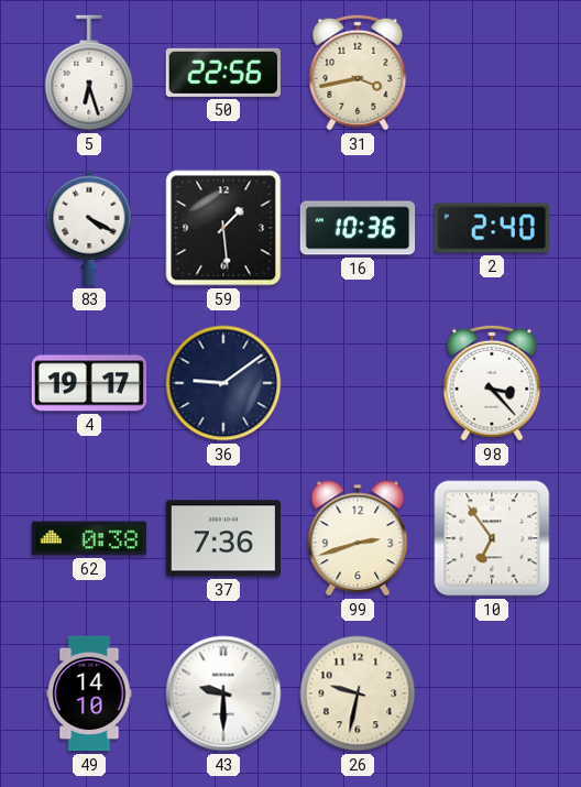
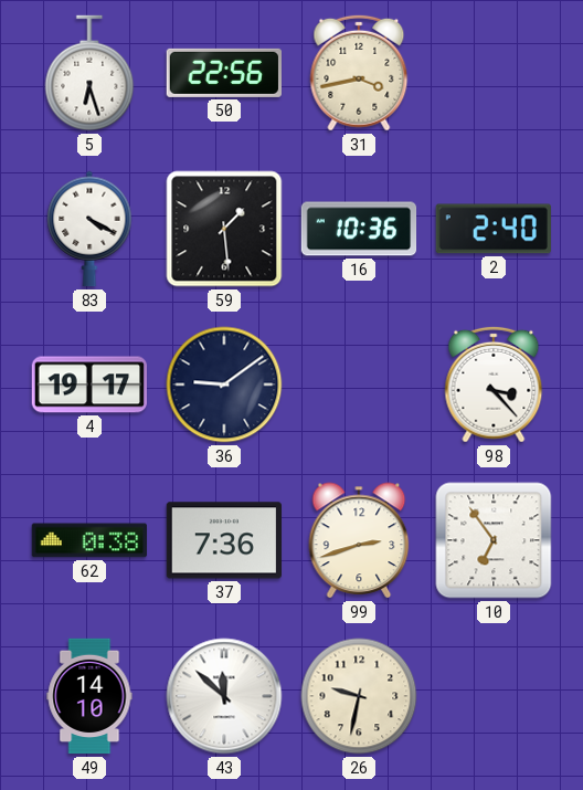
43: 9:30 -> 11:52
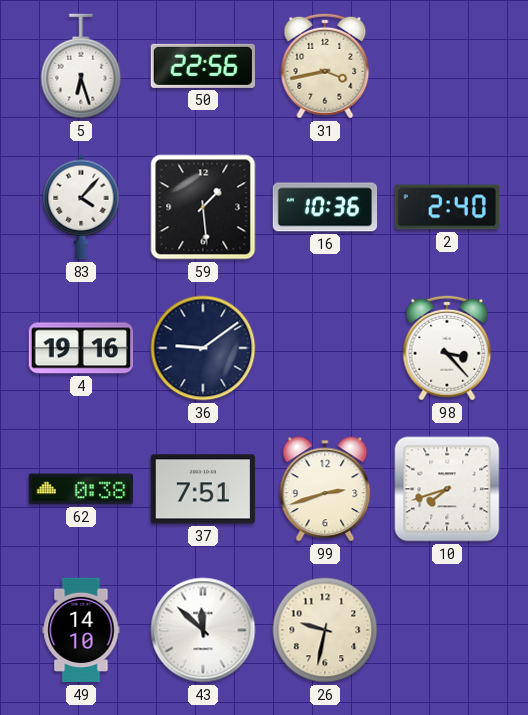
83: 4:20 -> 4:07
4: 19:17 -> 19:16
37: 7:36 -> 7:51
10: 6:54 -> 7:42
